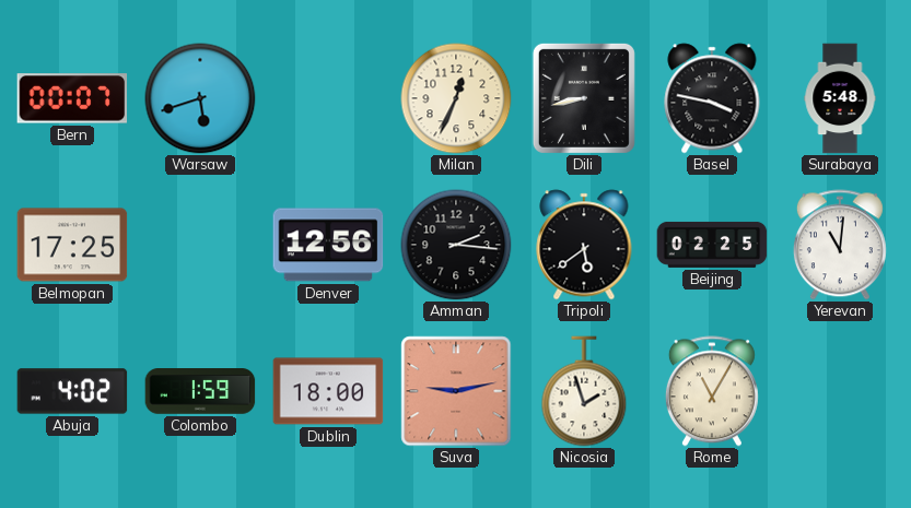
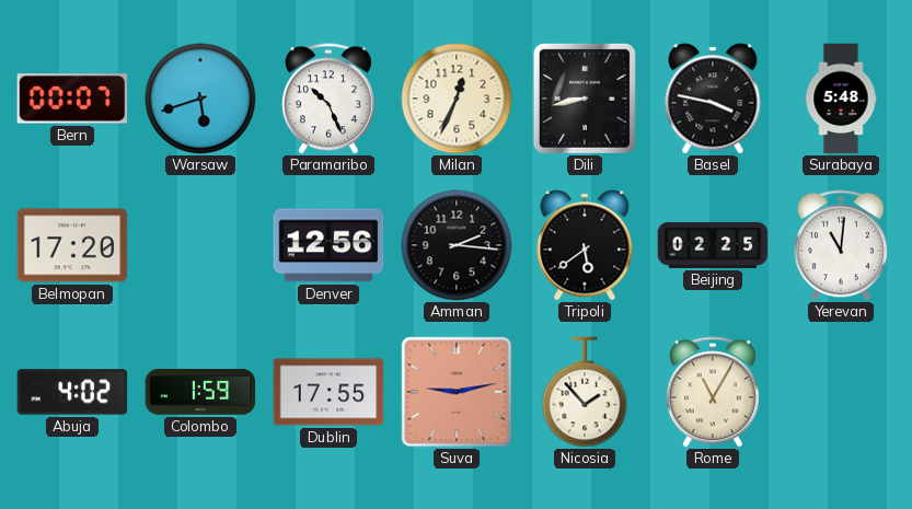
Paramaribo: none -> 10:26
Belmopan: 17:25 -> 17:20
Dublin: 18:00 -> 17:55
Nicosia: 1:57 -> 1:53
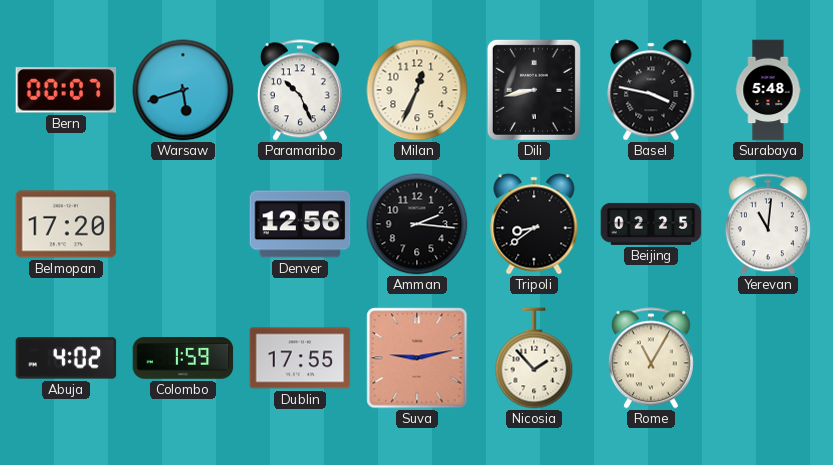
Tripoli: 5:39 -> 8:39
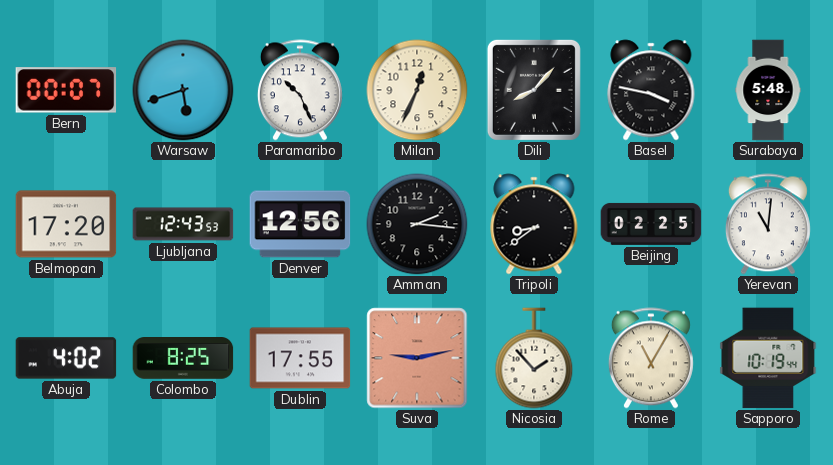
Dili: 8:43 -> 8:07
Ljubljana: none -> 12:43
Colombo: 1:59 -> 8:25
Sapporo: none -> 10:19
